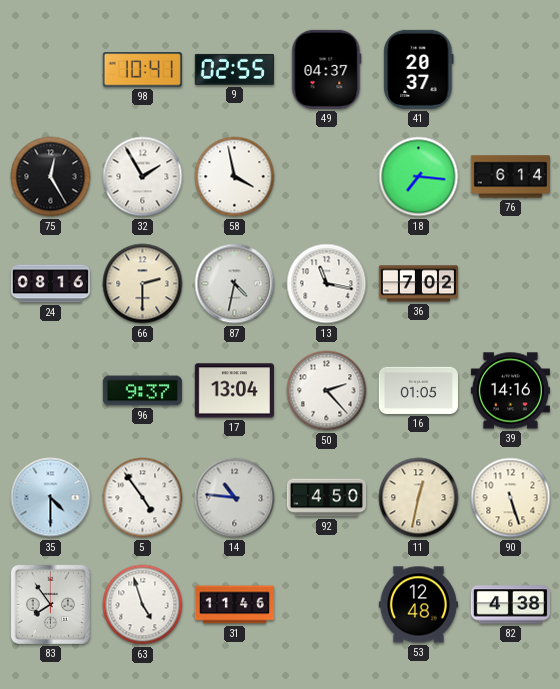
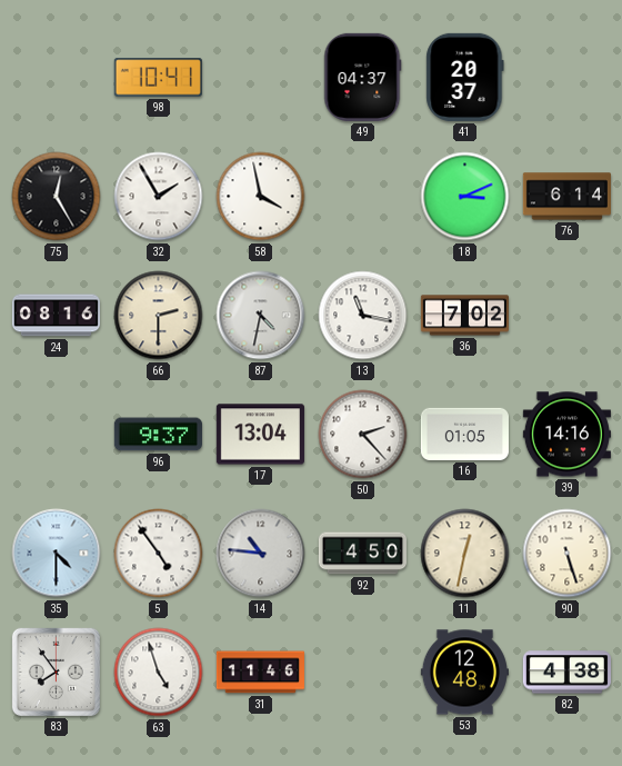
9: 02:55 -> none
18: 7:16 -> 3:11
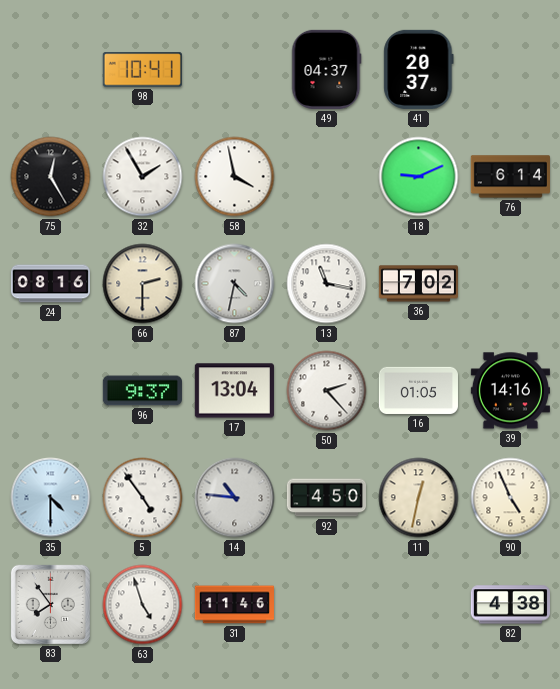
18: 3:11 -> 9:11
90: 5:27 -> 4:56
53: 12:48 -> none
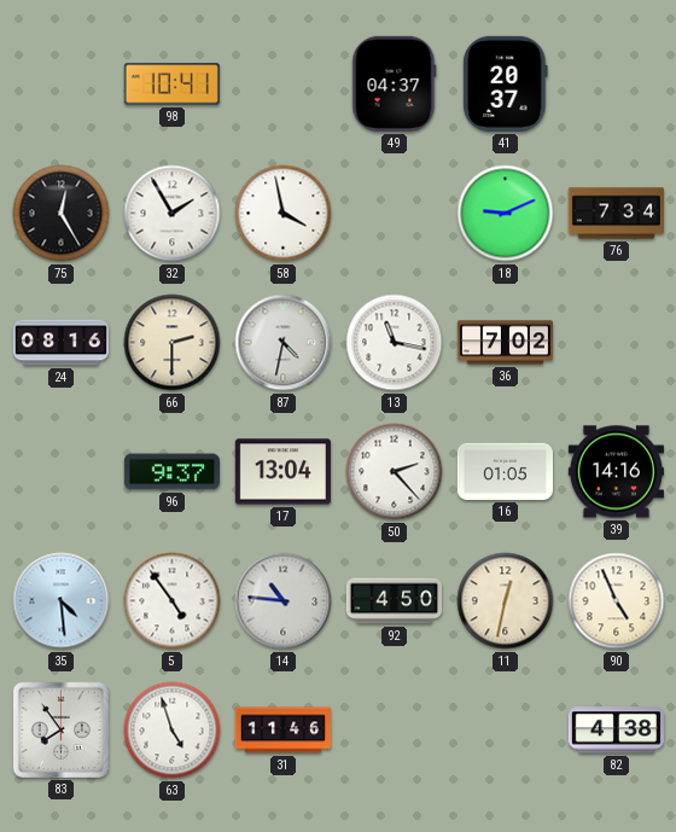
76: 6:14 -> 7:34
35: 4:30 -> 4:29
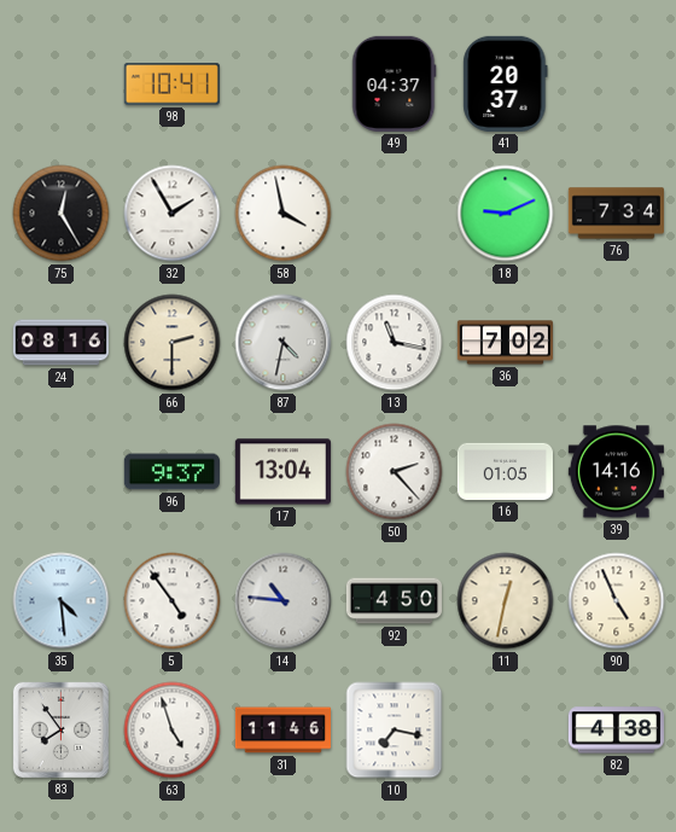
10: none -> 7:17
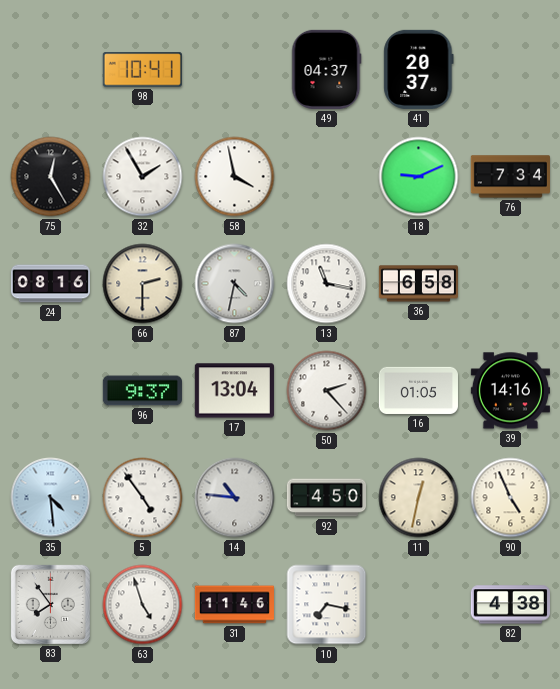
36: 7:02 -> 6:58
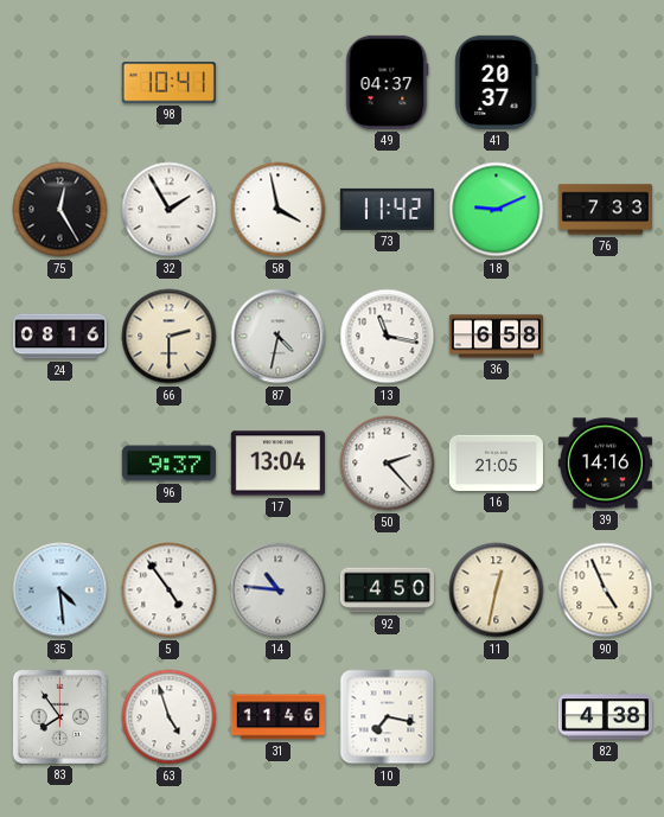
73: none -> 11:42
76: 7:34 -> 7:33
16: 01:05 -> 21:05
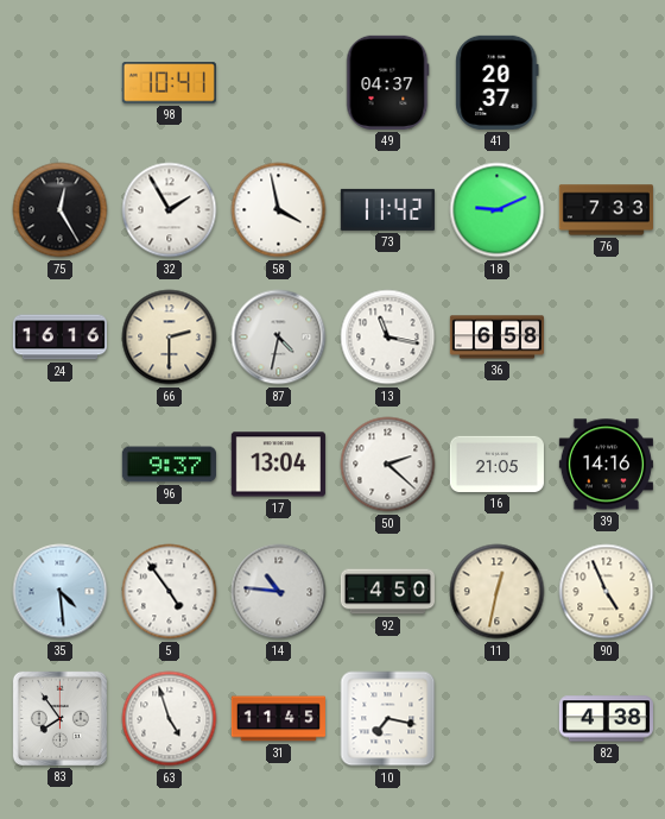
24: 08:16 -> 16:16
50: 2:23 -> 2:22
31: 11:46 -> 11:45
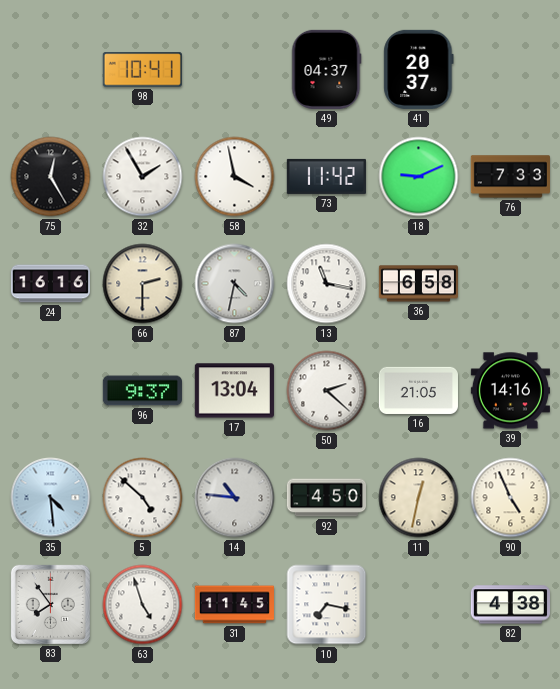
5: 4:54 -> 4:52
